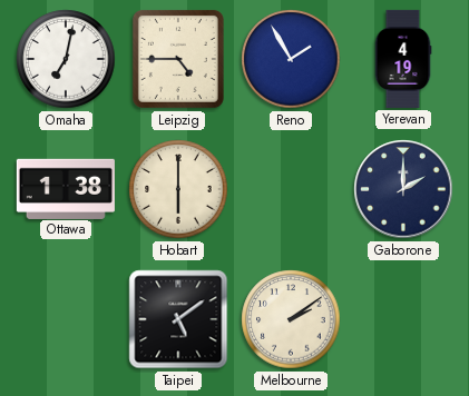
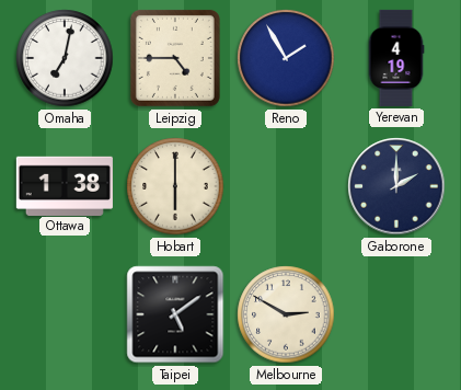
Melbourne: 2:09 -> 2:50
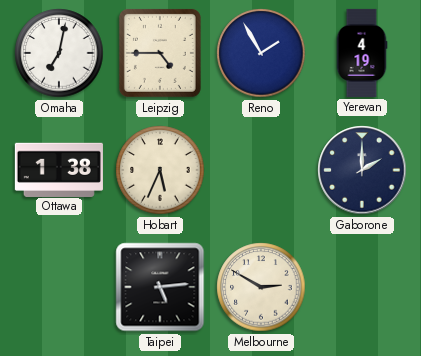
Hobart: 6:00 -> 5:34
Taipei: 5:09 -> 5:14
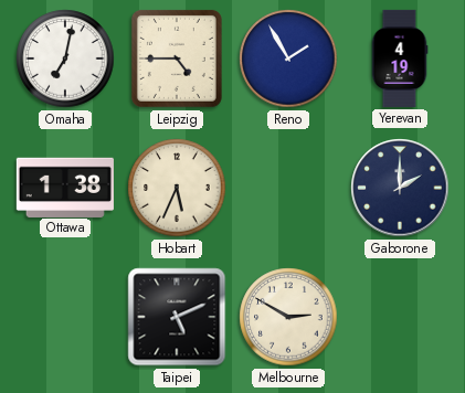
Taipei: 5:14 -> 5:11
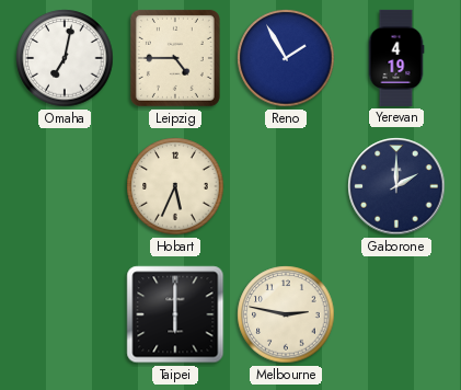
Ottawa: 1:38 -> none
Taipei: 5:11 -> 6:00
Melbourne: 2:50 -> 2:47
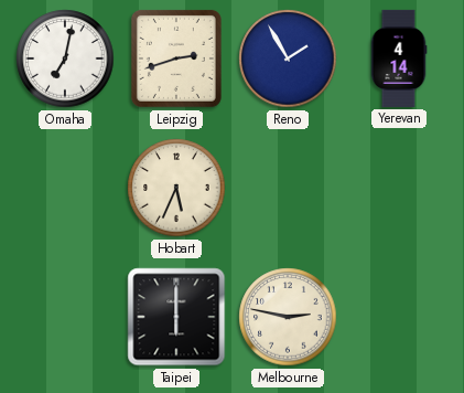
Leipzig: 4:45 -> 2:42
Yerevan: 4:19 -> 4:14
Gaborone: 2:00 -> none
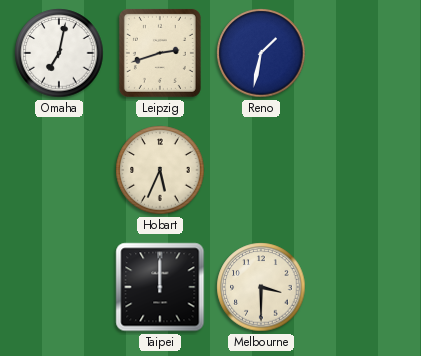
Reno: 1:55 -> 1:32
Yerevan: 4:14 -> none
Taipei: 6:00 -> 12:00
Melbourne: 2:47 -> 3:30
